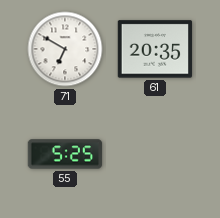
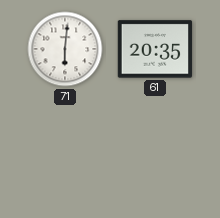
71: 6:50 -> 6:01
55: 5:25 -> none
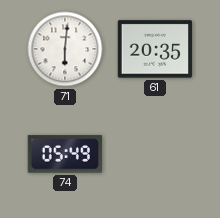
74: none -> 05:49
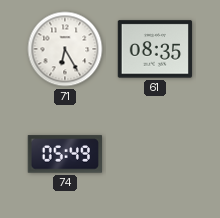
71: 6:01 -> 6:25
61: 20:35 -> 08:35
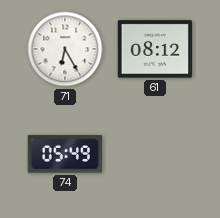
61: 08:35 -> 08:12
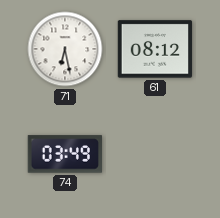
71: 6:25 -> 6:28
74: 05:49 -> 03:49
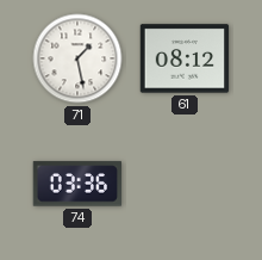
71: 6:28 -> 1:28
74: 03:49 -> 03:36
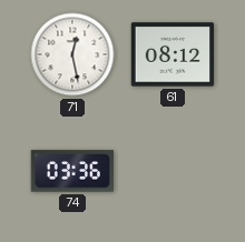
71: 1:28 -> 12:28
